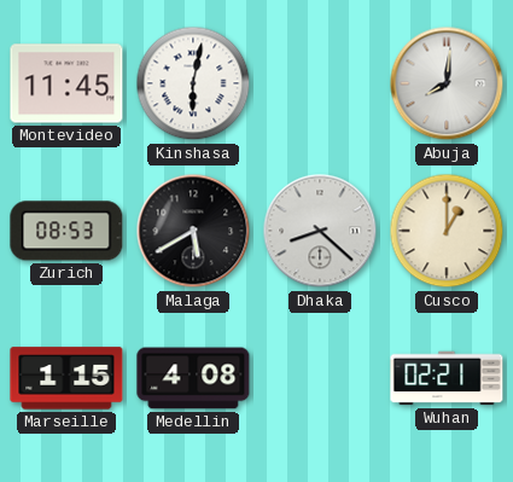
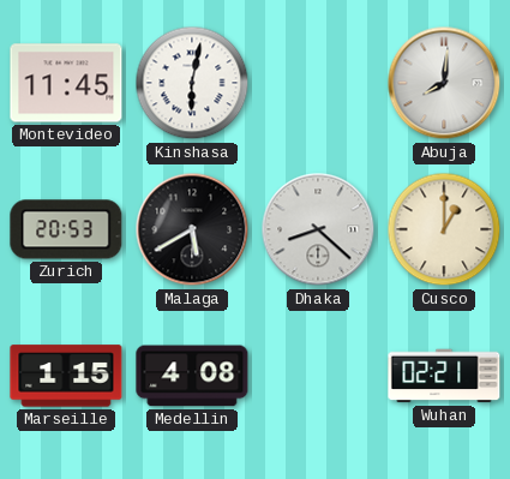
Zurich: 08:53 -> 20:53
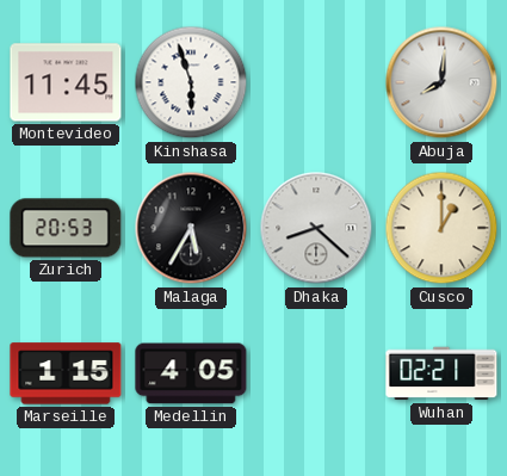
Kinshasa: 6:02 -> 5:57
Malaga: 5:40 -> 5:35
Medellin: 4:08 -> 4:05
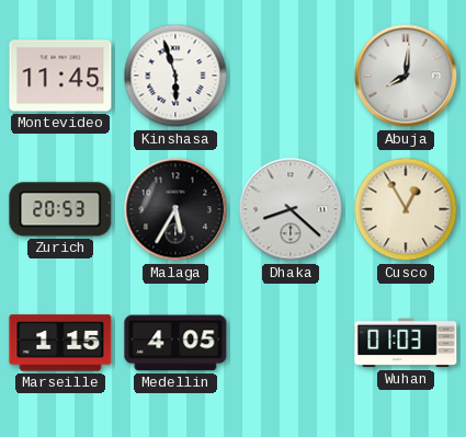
Cusco: 1:00 -> 12:55
Wuhan: 02:21 -> 01:03
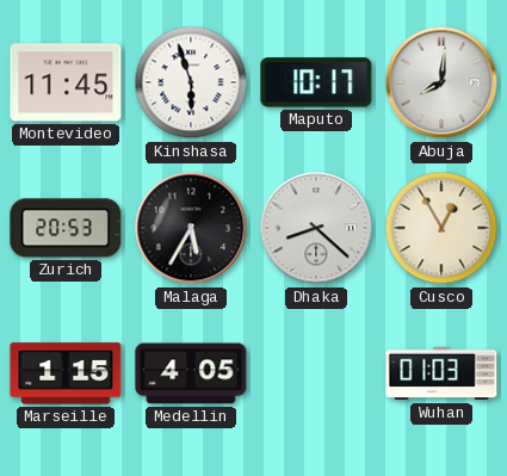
Maputo: none -> 10:17
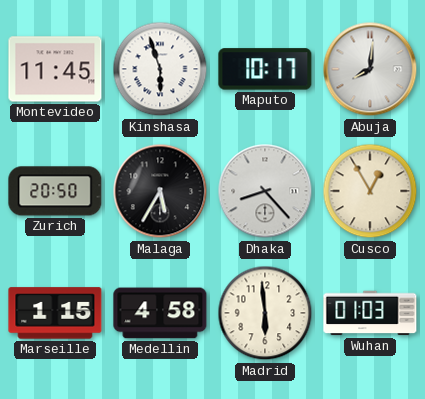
Zurich: 20:53 -> 20:50
Dhaka: 8:22 -> 8:23
Medellin: 4:05 -> 4:58
Madrid: none -> 5:59
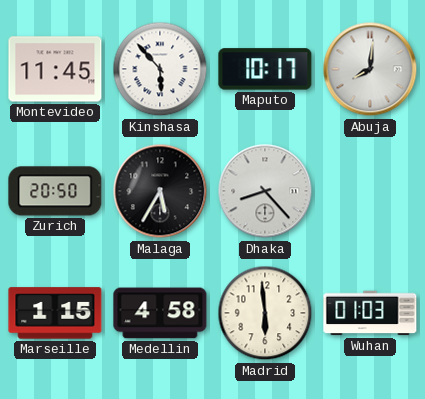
Kinshasa: 5:57 -> 5:53
Cusco: 12:55 -> none
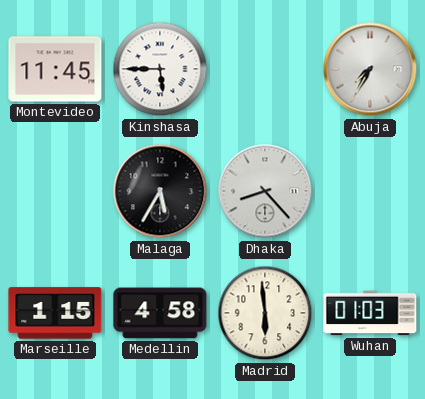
Kinshasa: 5:53 -> 5:45
Maputo: 10:17 -> none
Abuja: 8:01 -> 7:35
Zurich: 20:50 -> none
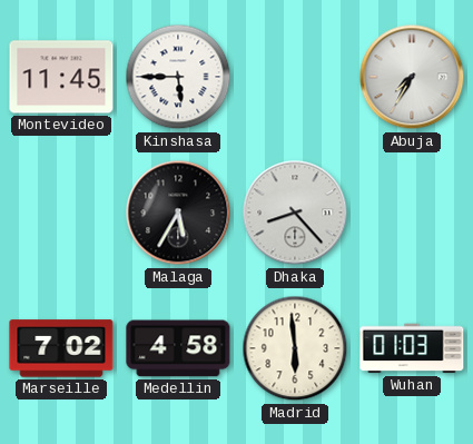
Marseille: 1:15 -> 7:02
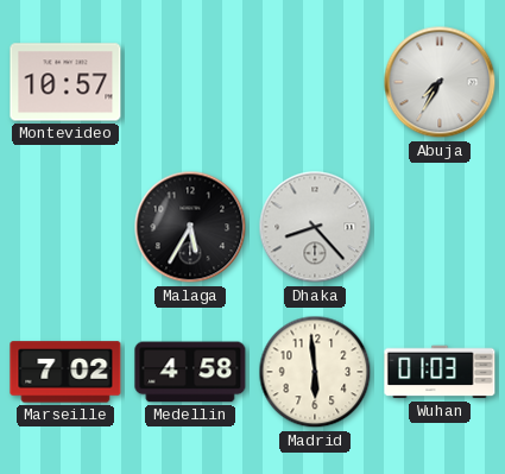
Montevideo: 11:45 -> 10:57
Kinshasa: 5:45 -> none
